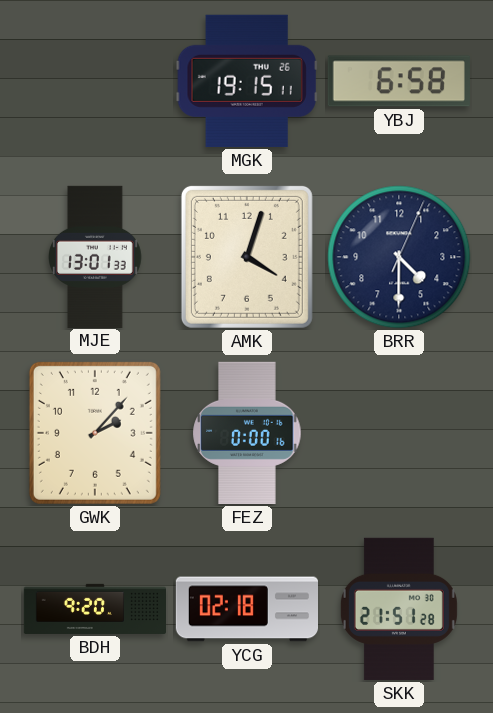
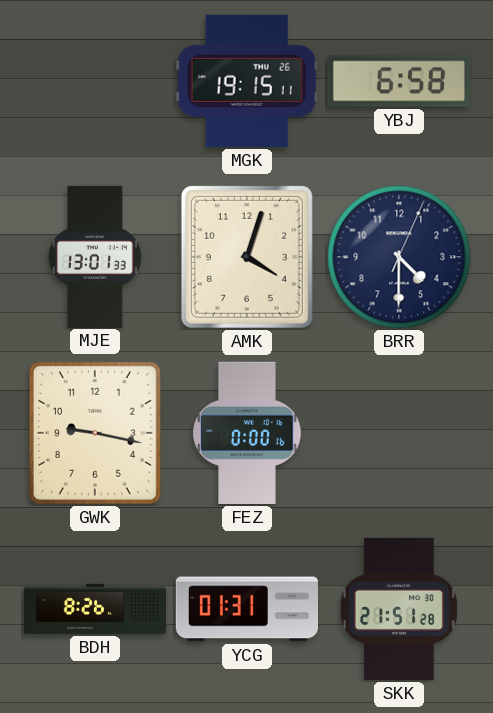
GWK: 2:07 -> 9:17
BDH: 9:20 -> 8:26
YCG: 02:18 -> 01:31
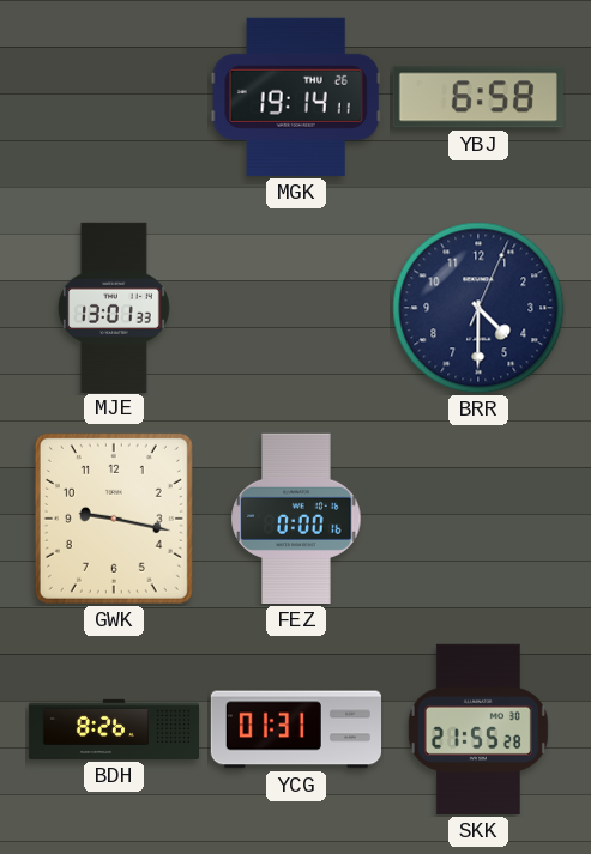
MGK: 19:15 -> 19:14
AMK: 4:03 -> none
SKK: 21:51 -> 21:55
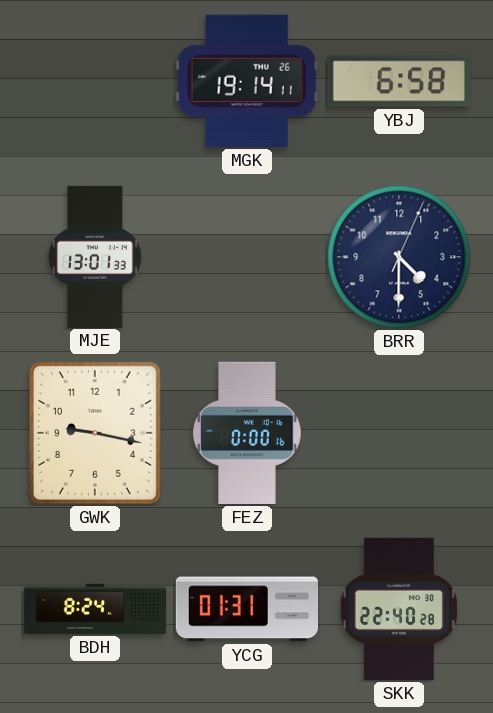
BDH: 8:26 -> 8:24
SKK: 21:55 -> 22:40
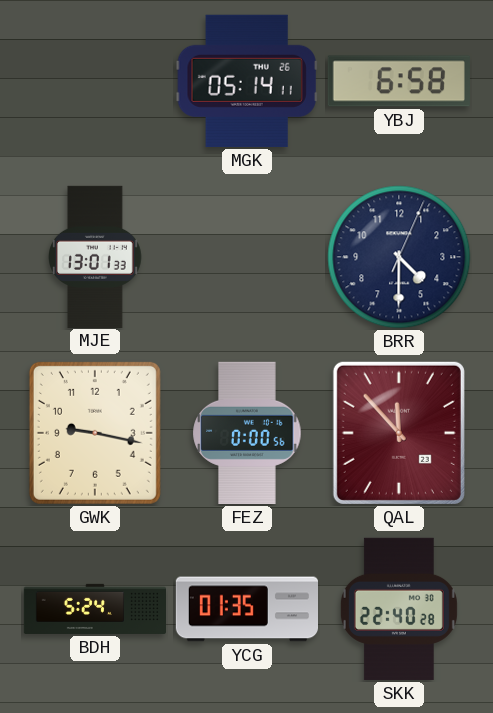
MGK: 19:14 -> 05:14
FEZ: 0:00:16 -> 0:00:56
QAL: none -> 11:53
BDH: 8:24 -> 5:24
YCG: 01:31 -> 01:35
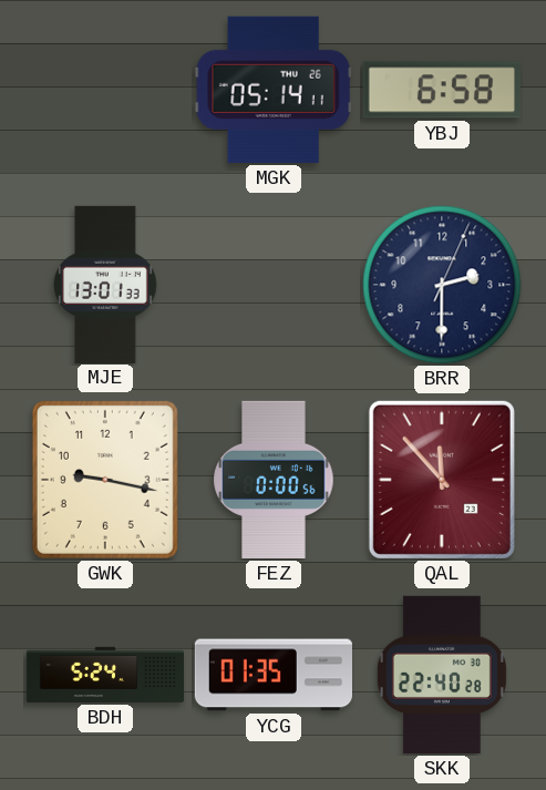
BRR: 4:30 -> 2:30
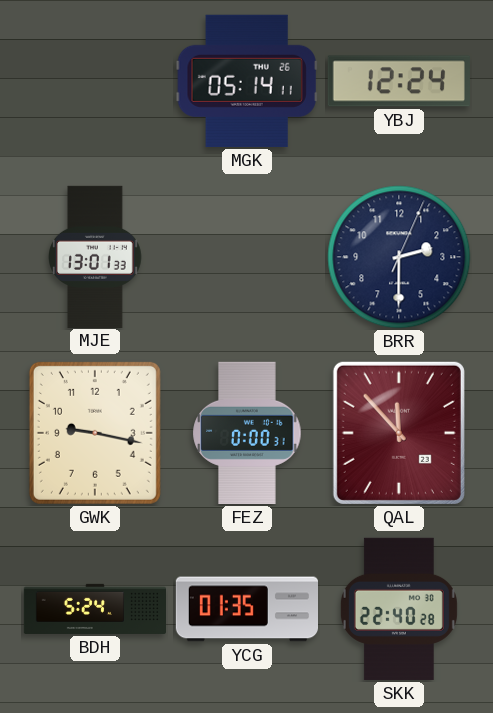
YBJ: 6:58 -> 12:24
FEZ: 0:00:56 -> 0:00:31
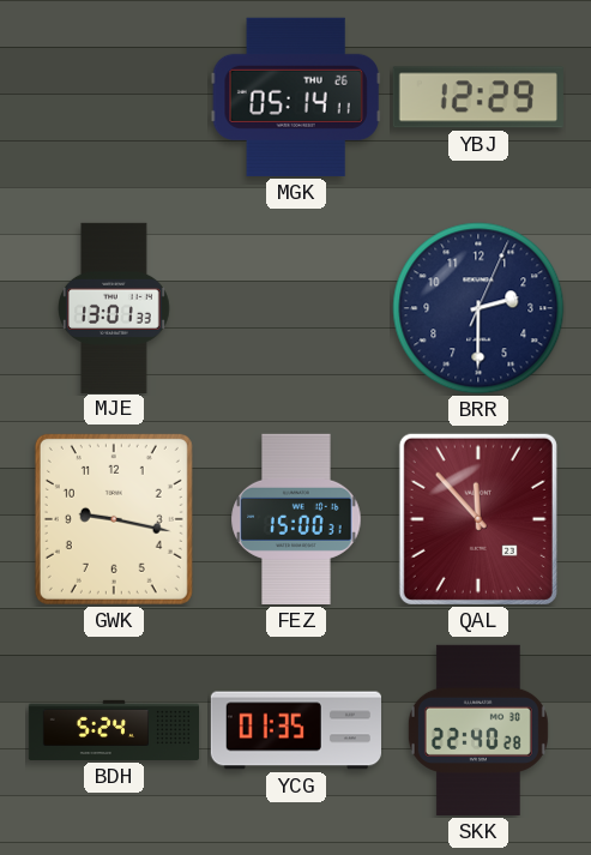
YBJ: 12:24 -> 12:29
FEZ: 0:00 -> 15:00
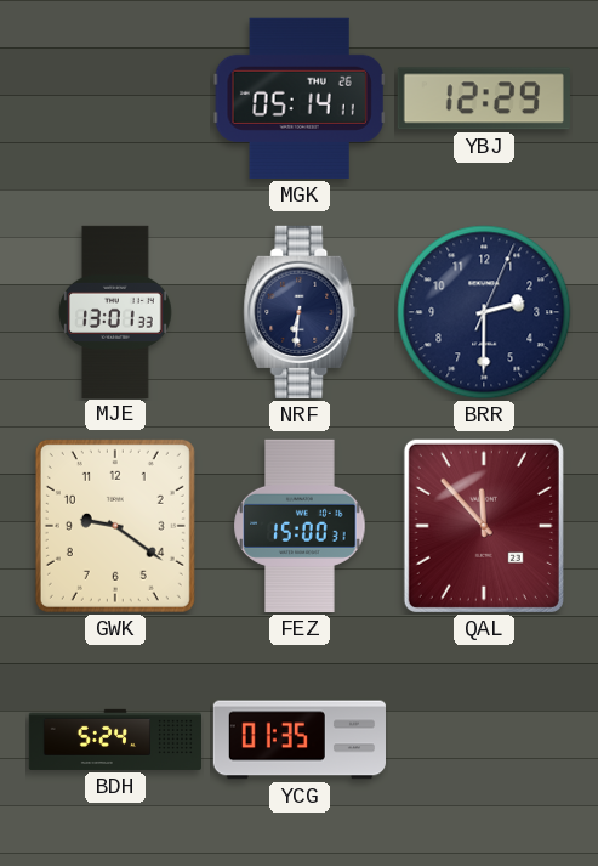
NRF: none -> 6:31
GWK: 9:17 -> 9:21
SKK: 22:40 -> none
